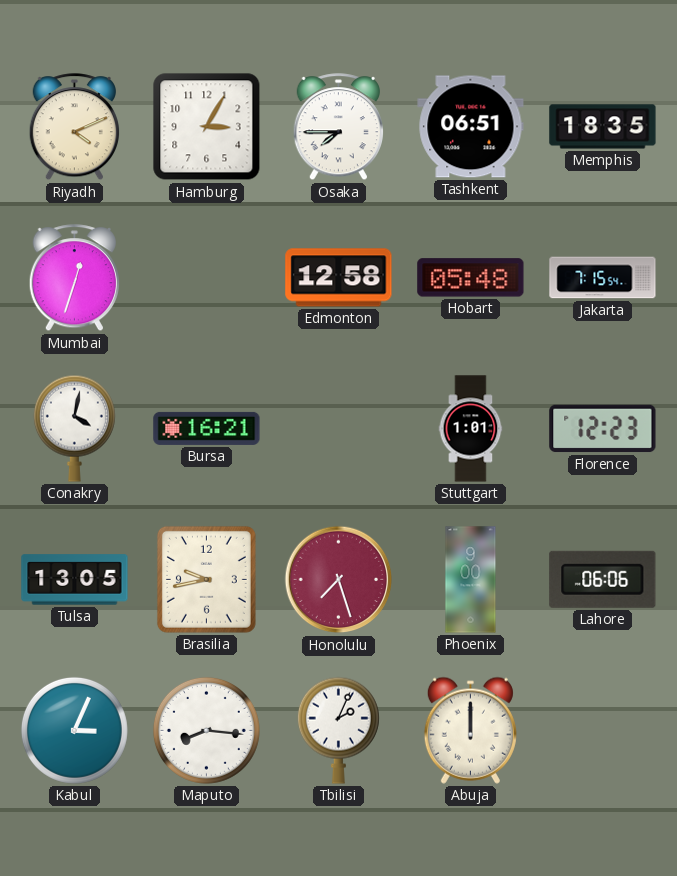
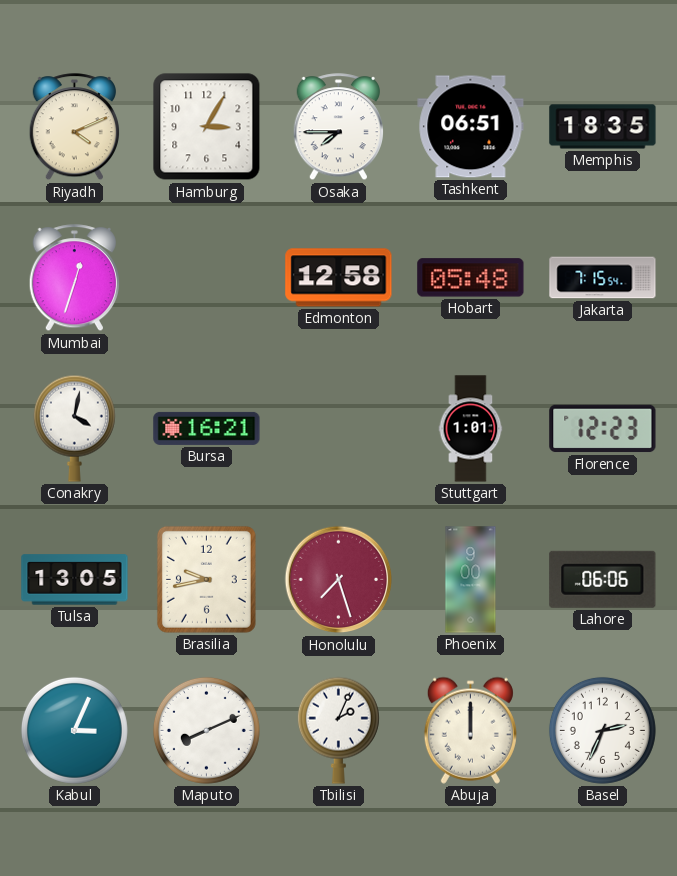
Maputo: 8:16 -> 8:11
Basel: none -> 2:34
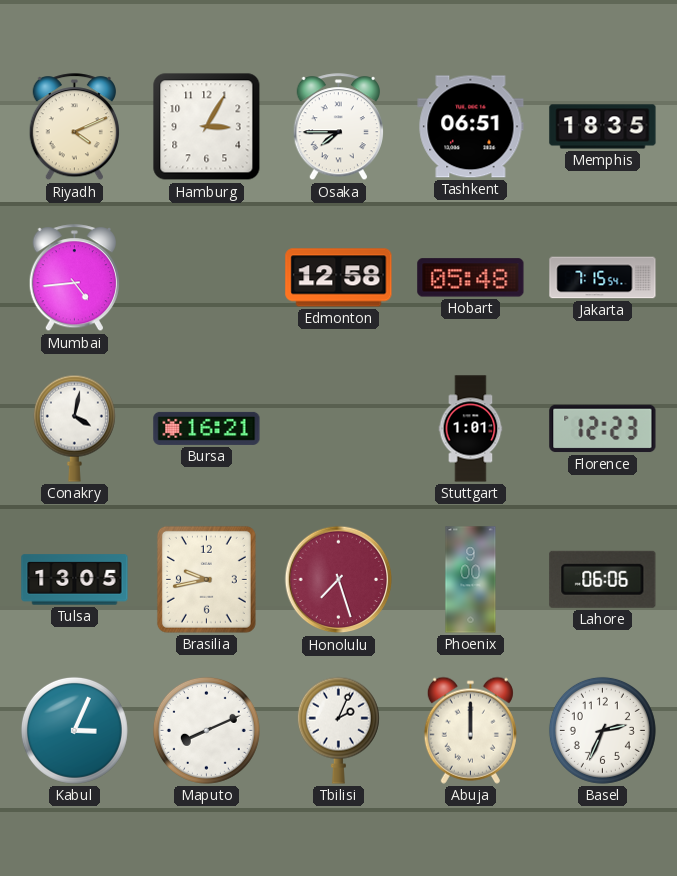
Mumbai: 12:33 -> 4:44
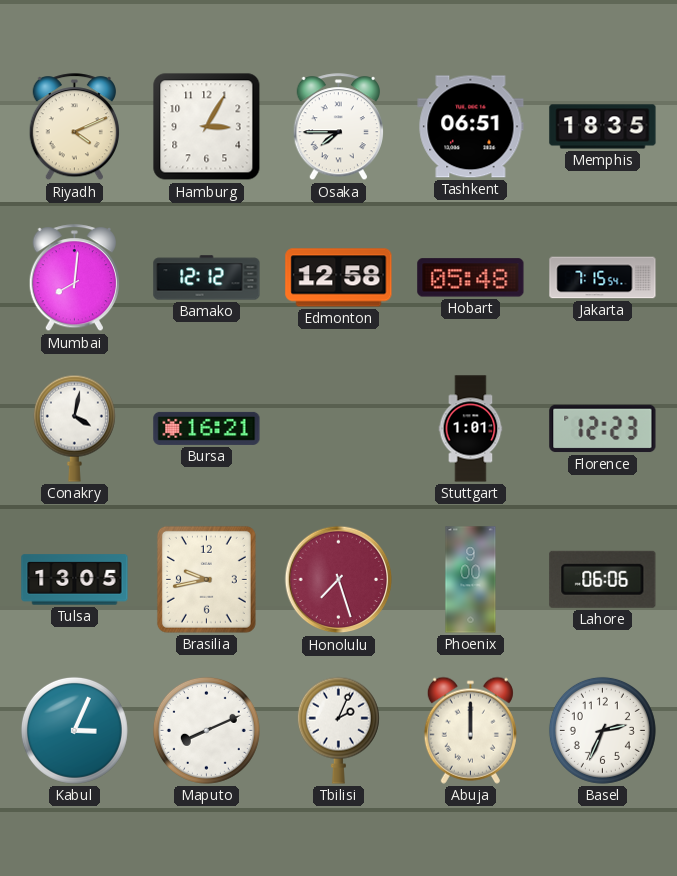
Mumbai: 4:44 -> 8:01
Bamako: none -> 12:12
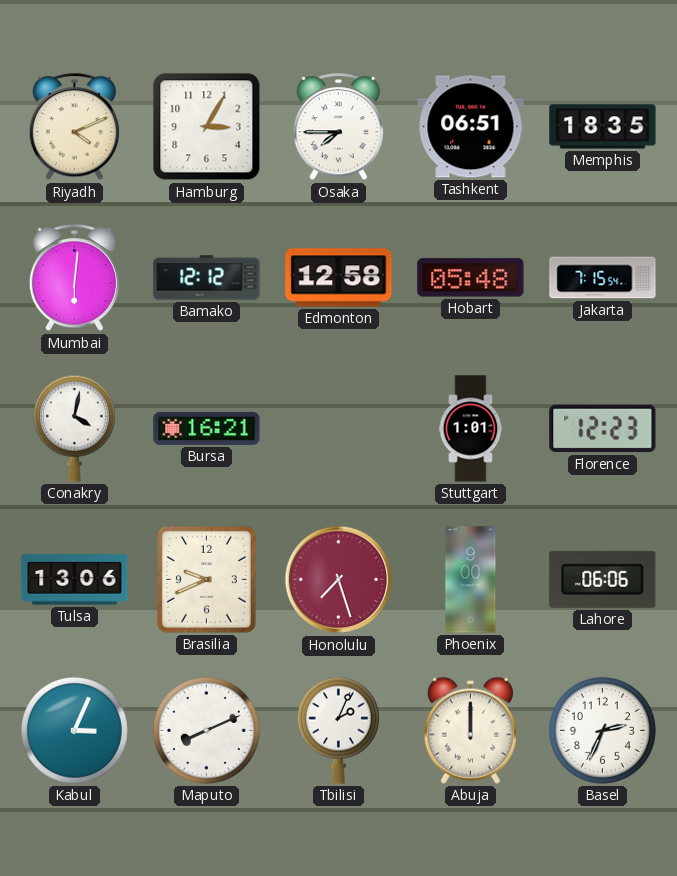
Mumbai: 8:01 -> 6:01
Tulsa: 13:05 -> 13:06
Brasilia: 9:43 -> 9:41
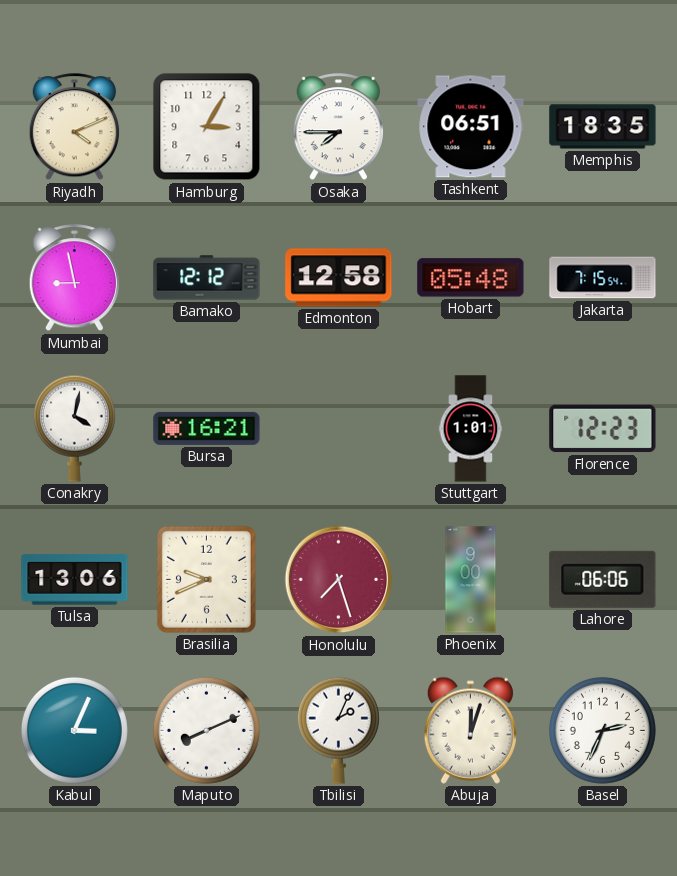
Mumbai: 6:01 -> 8:58
Abuja: 12:00 -> 12:03
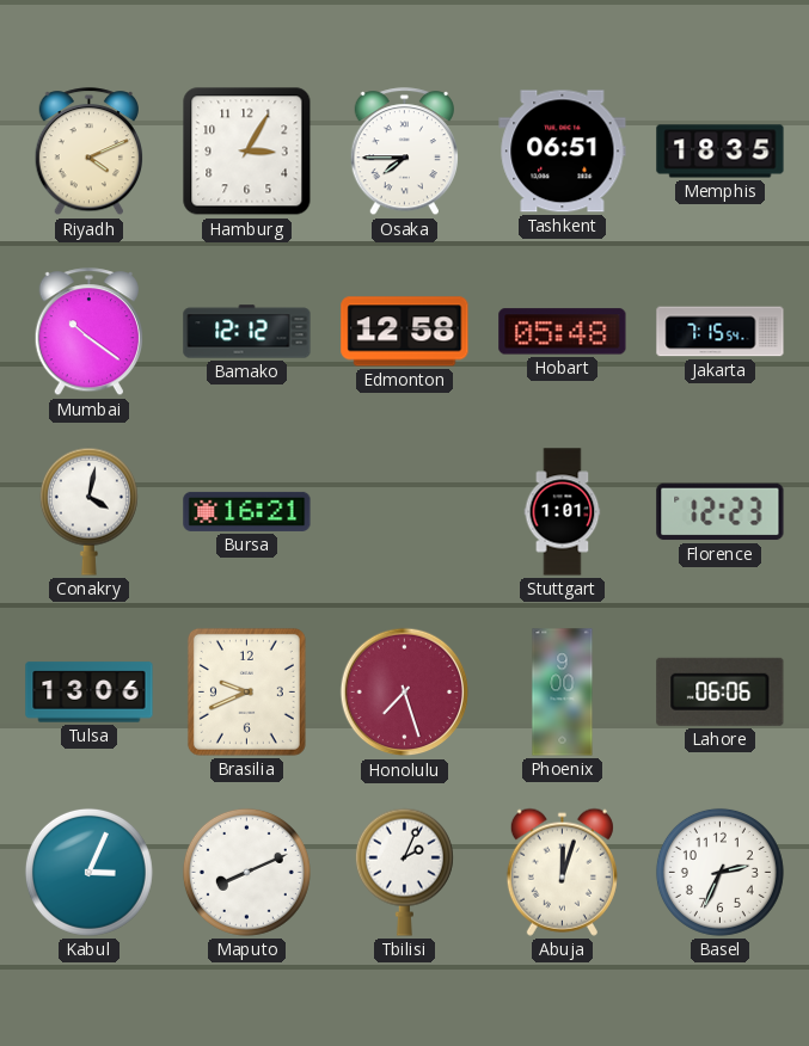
Mumbai: 8:58 -> 10:21
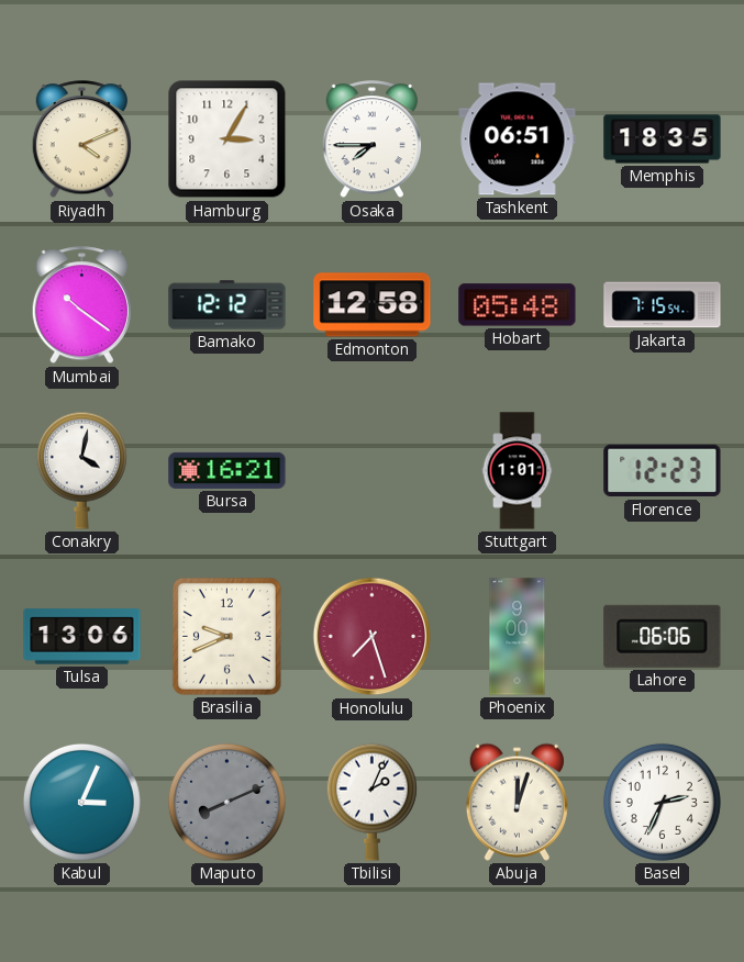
Maputo dial: white -> grey
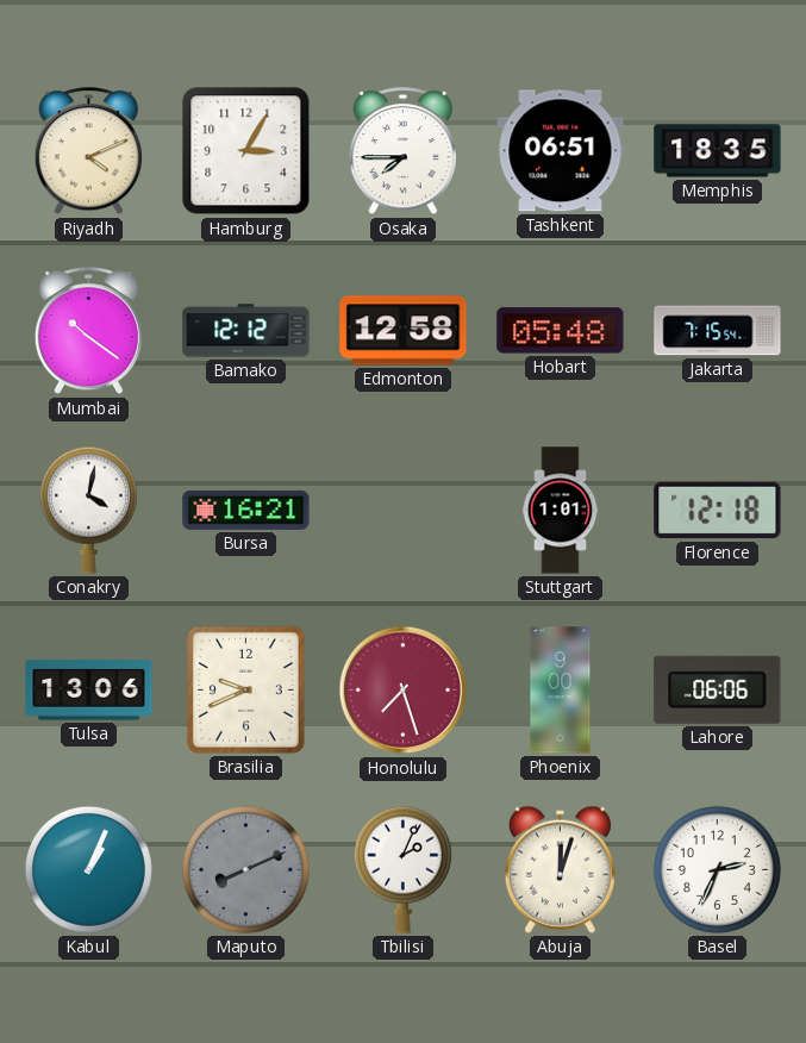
Florence: 12:23 -> 12:18
Kabul: 3:04 -> 1:04
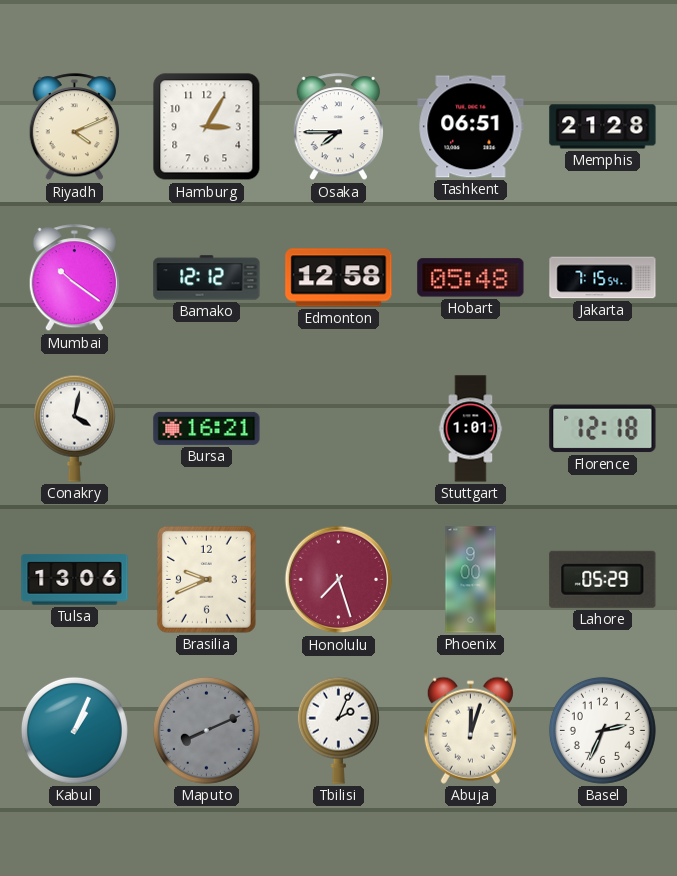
Memphis: 18:35 -> 21:28
Lahore: 06:06 -> 05:29
